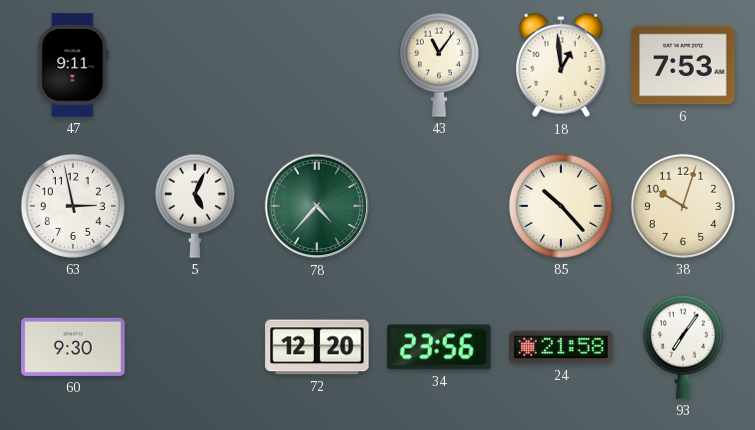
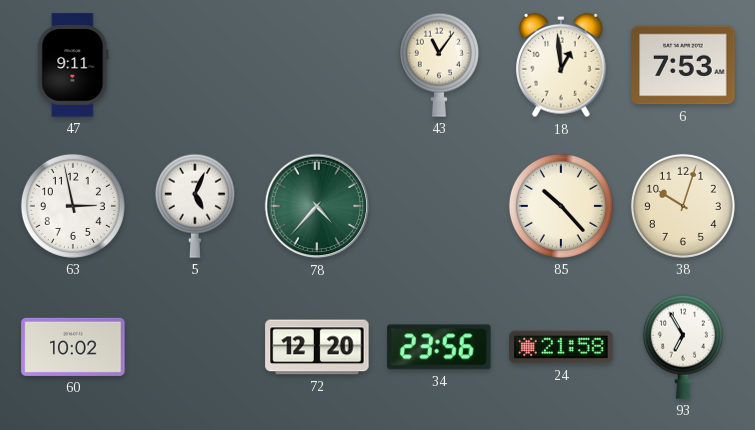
60: 9:30 -> 10:02
93: 7:06 -> 6:55
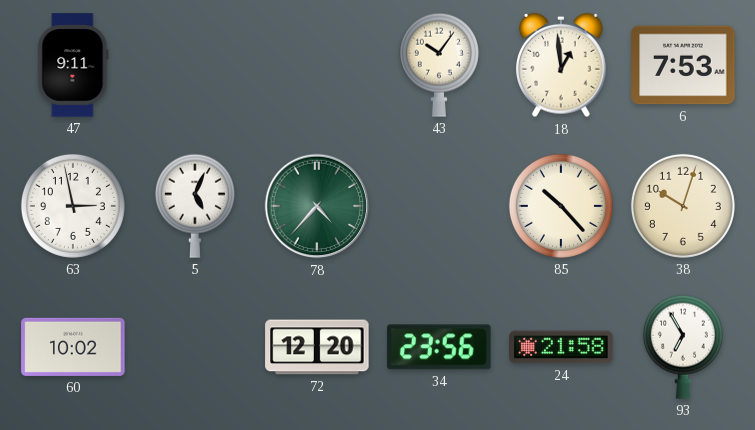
43: 11:06 -> 10:06
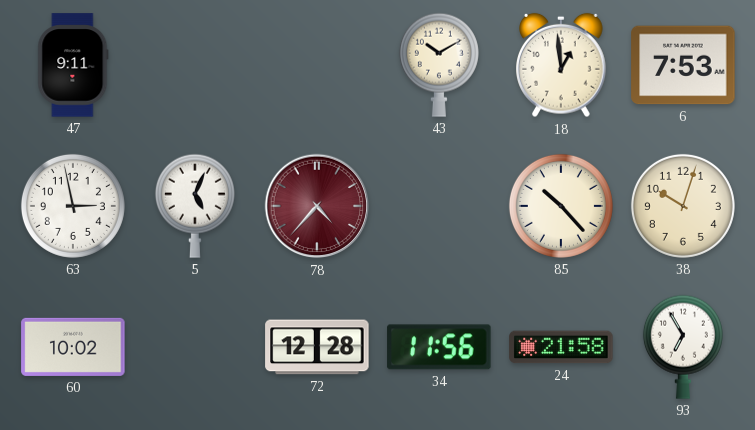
43: 10:06 -> 10:10
78 dial: green -> burgundy
72: 12:20 -> 12:28
34: 23:56 -> 11:56
